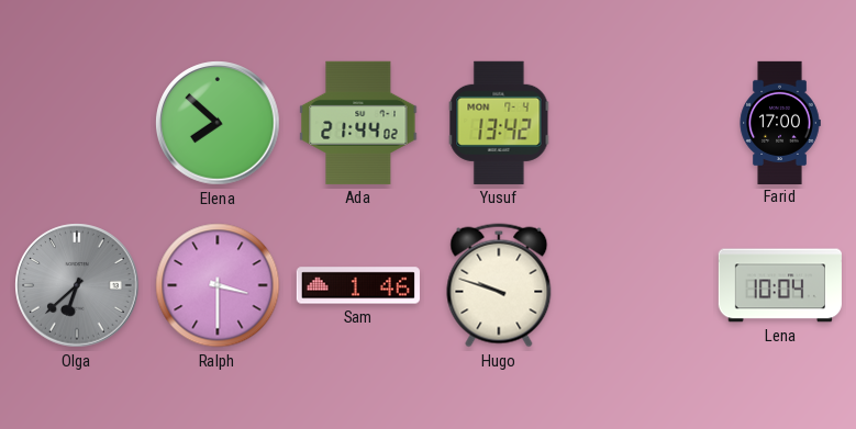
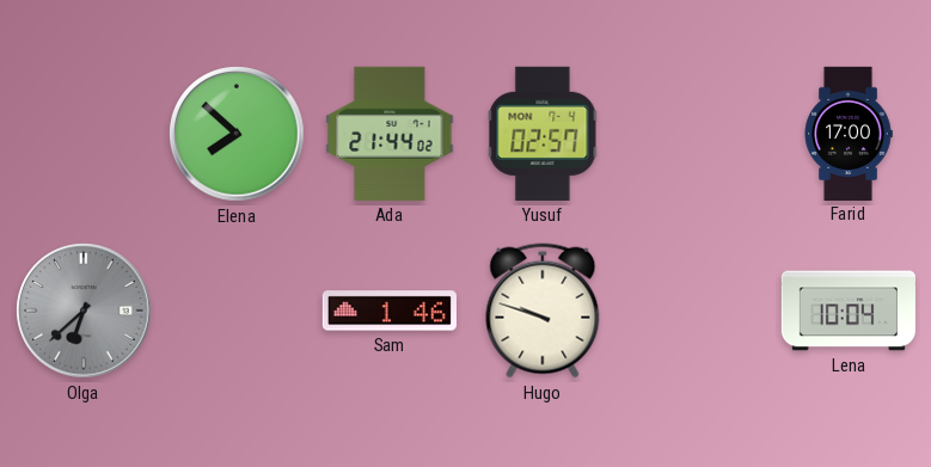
Yusuf: 13:42 -> 02:57
Ralph: 3:30 -> none
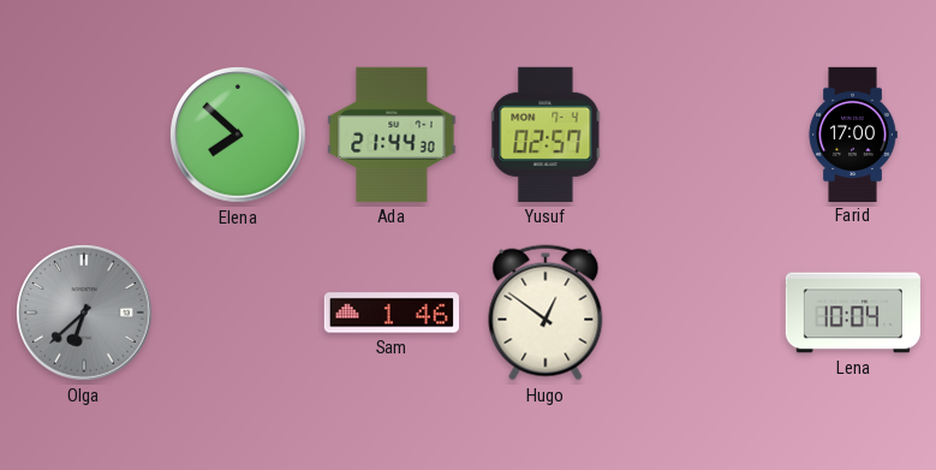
Ada: 21:44:02 -> 21:44:30
Hugo: 9:48 -> 12:51
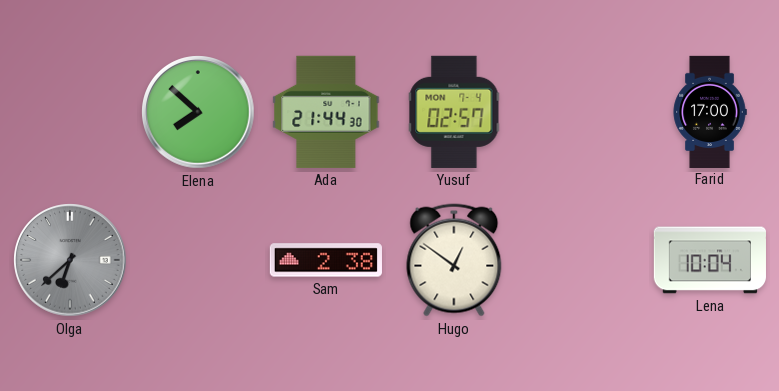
Sam: 1:46 -> 2:38
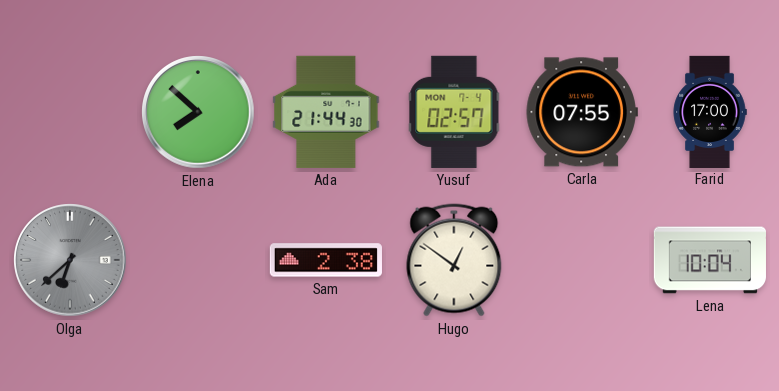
Carla: none -> 07:55
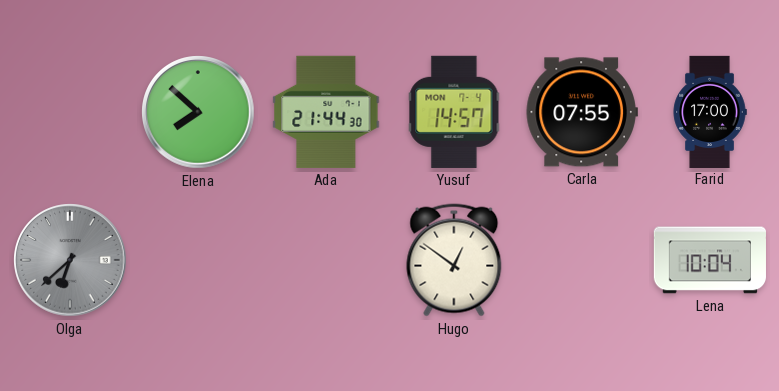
Yusuf: 02:57 -> 14:57
Sam: 2:38 -> none
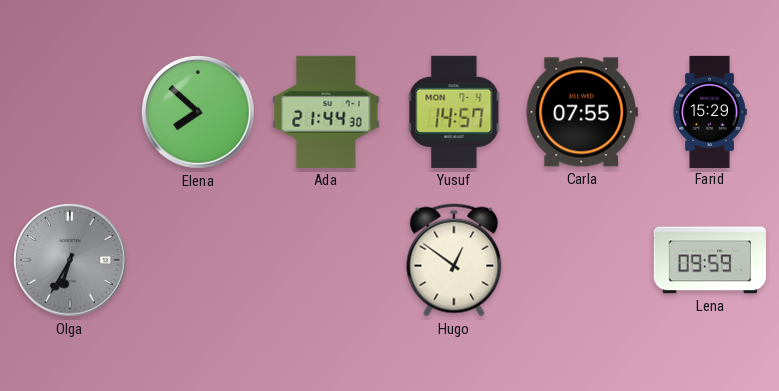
Farid: 17:00 -> 15:29
Olga: 6:38 -> 6:35
Lena: 10:04 -> 09:59
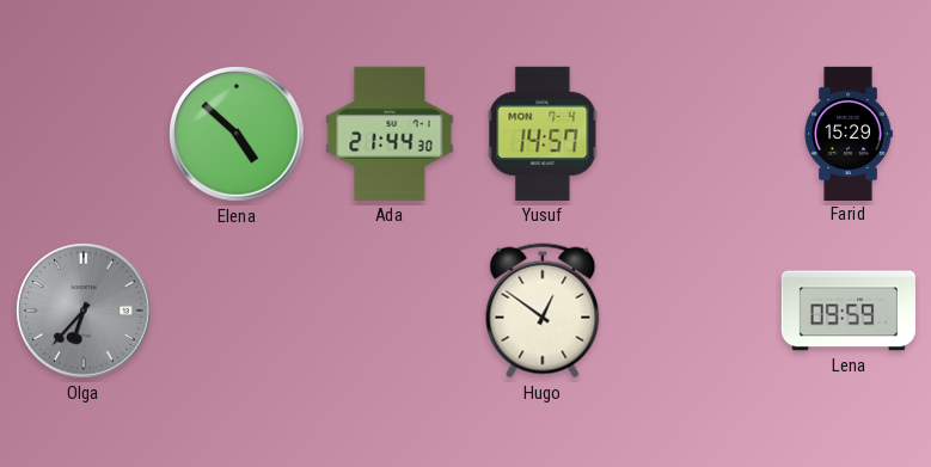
Elena: 7:52 -> 4:52
Carla: 07:55 -> none
Olga: 6:35 -> 6:37
